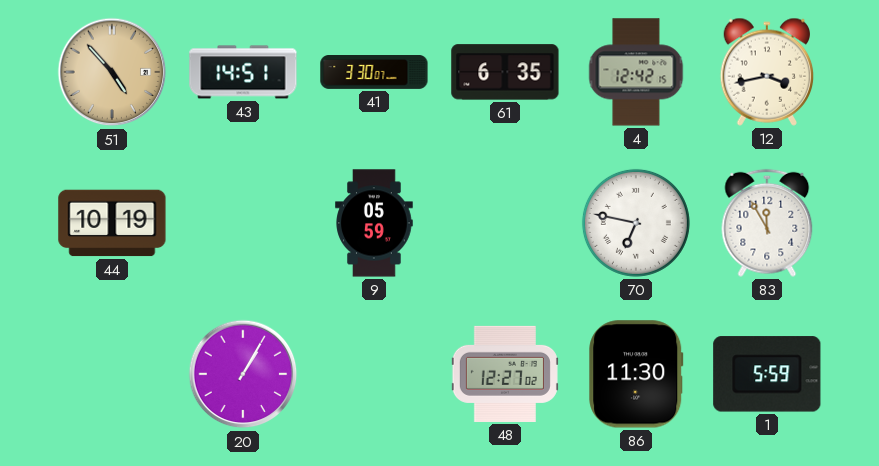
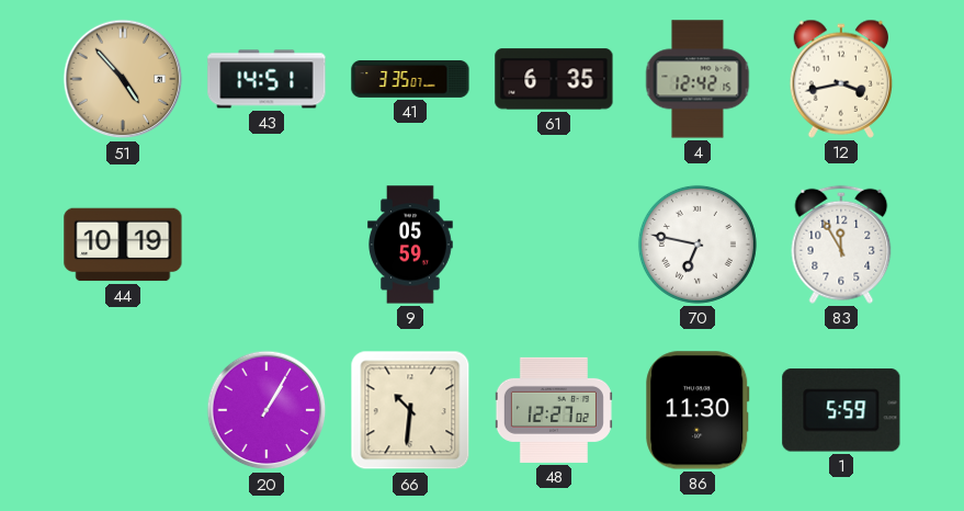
41: 3:30 -> 3:35
66: none -> 10:31
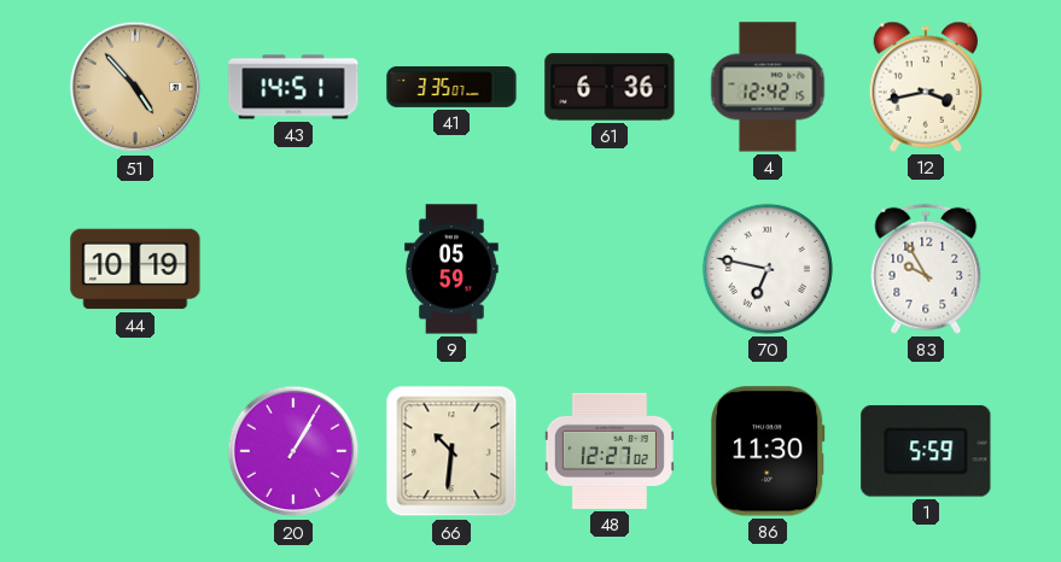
61: 6:35 -> 6:36
83: 11:55 -> 9:55
